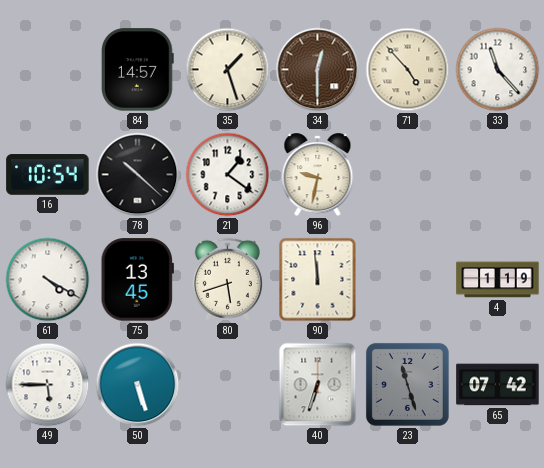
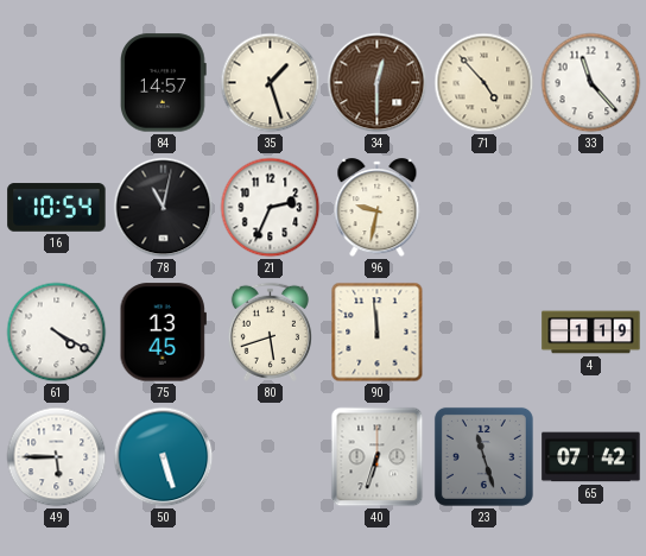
78: 10:22 -> 11:02
21: 1:21 -> 2:34
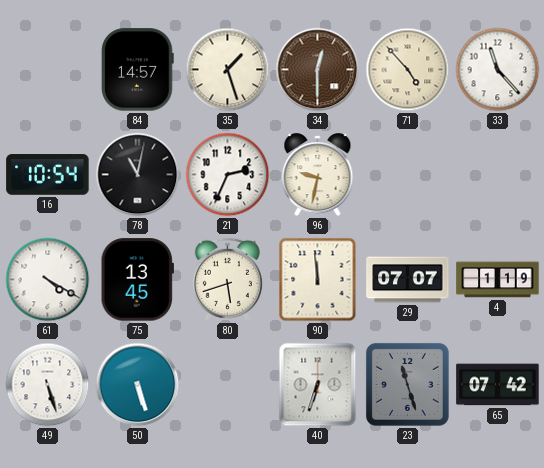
29: none -> 07:07
49: 5:45 -> 5:27
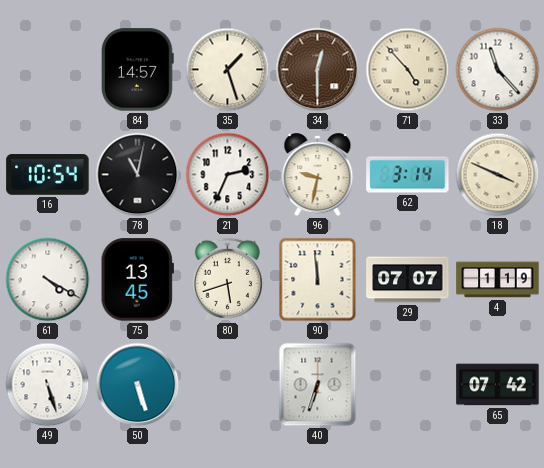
62: none -> 3:14
18: none -> 3:49
23: 11:27 -> none
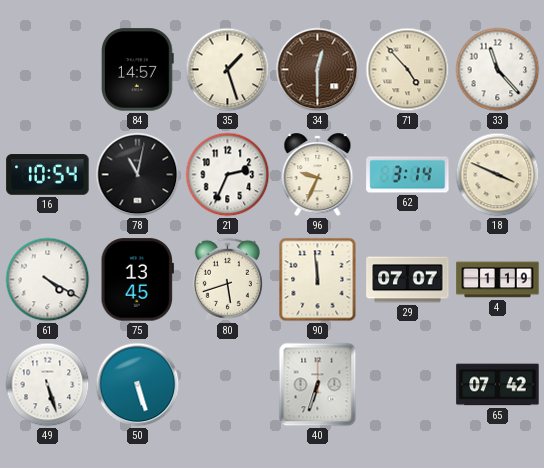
96: 9:32 -> 9:34
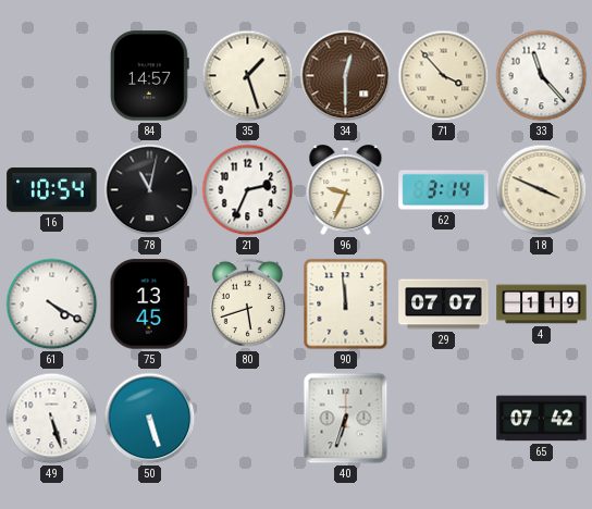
71: 4:53 -> 3:53
